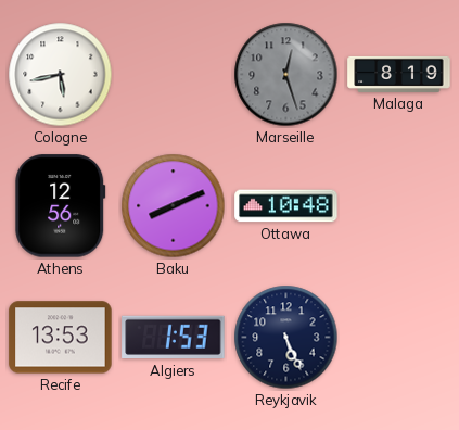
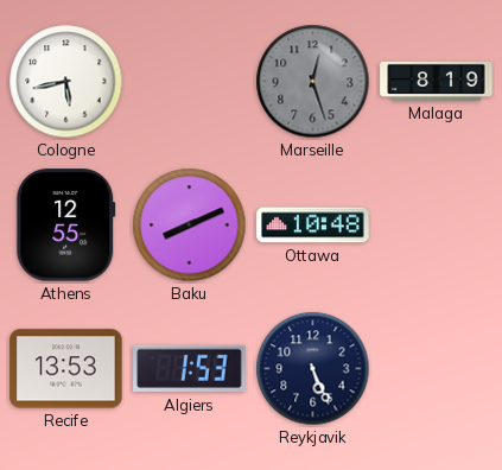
Athens: 12:56 -> 12:55
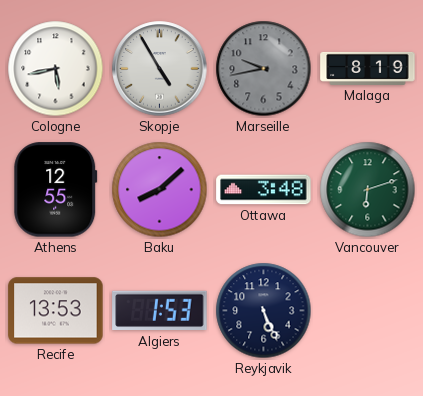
Skopje: none -> 4:55
Marseille: 12:27 -> 9:43
Baku: 8:11 -> 8:08
Ottawa: 10:48 -> 3:48
Vancouver: none -> 6:12
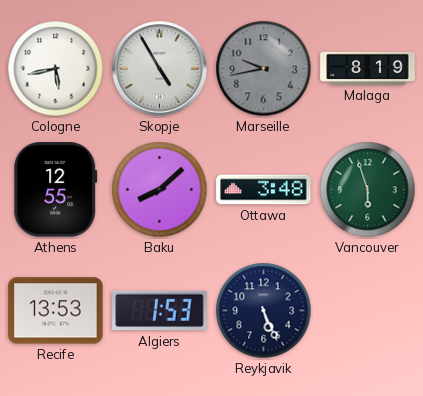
Vancouver: 6:12 -> 5:57
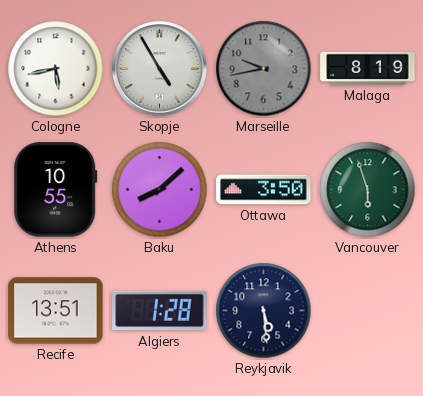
Athens: 12:55 -> 10:55
Ottawa: 3:48 -> 3:50
Recife: 13:53 -> 13:51
Algiers: 1:53 -> 1:28
Reykjavik: 5:26 -> 5:29
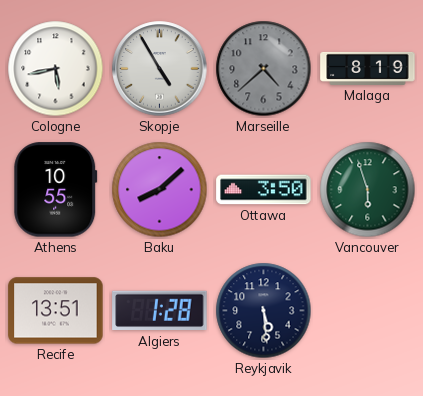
Marseille: 9:43 -> 4:38
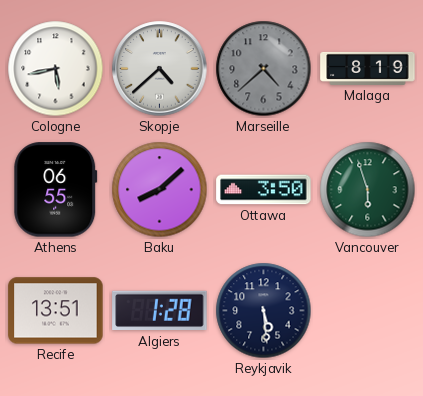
Skopje: 4:55 -> 4:38
Athens: 10:55 -> 06:55
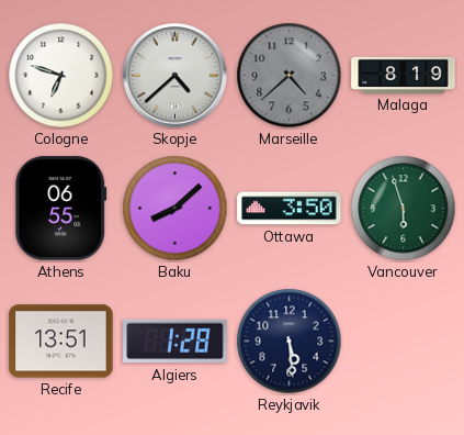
Cologne: 5:43 -> 6:48
